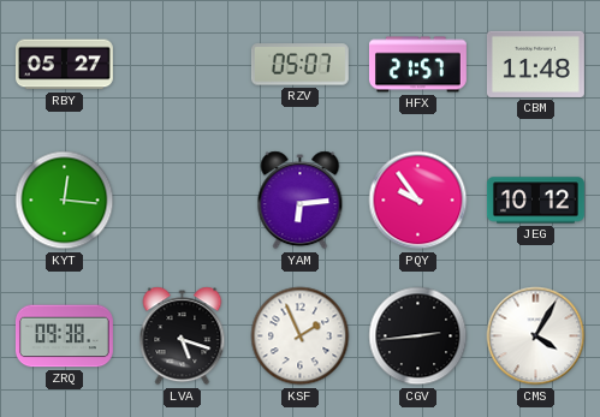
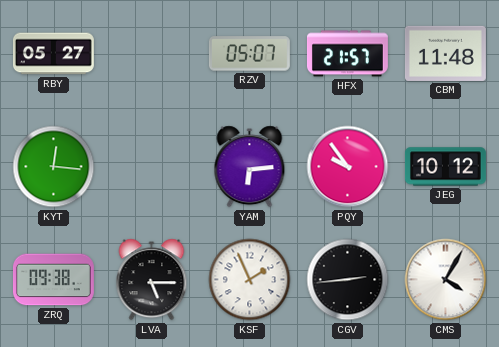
LVA: 5:18 -> 5:15
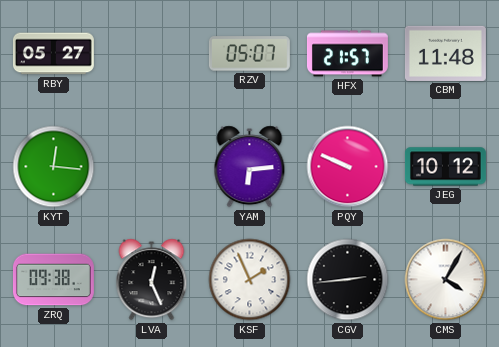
PQY: 9:54 -> 9:49
LVA: 5:15 -> 12:26
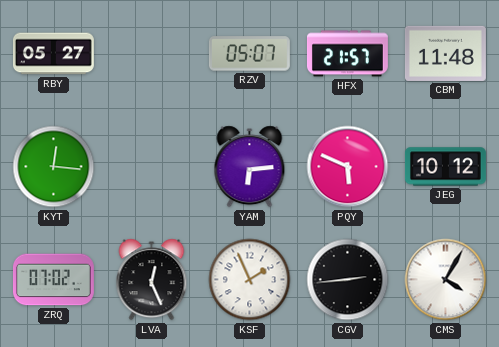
PQY: 9:49 -> 5:49
ZRQ: 09:38 -> 07:02
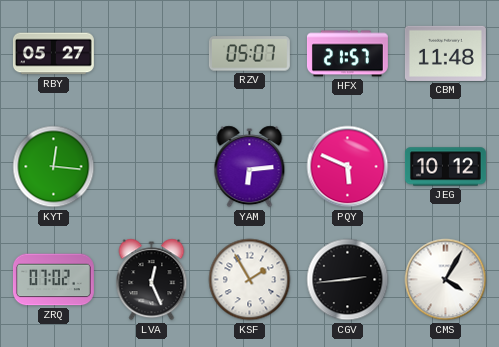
KSF: 1:56 -> 1:55
